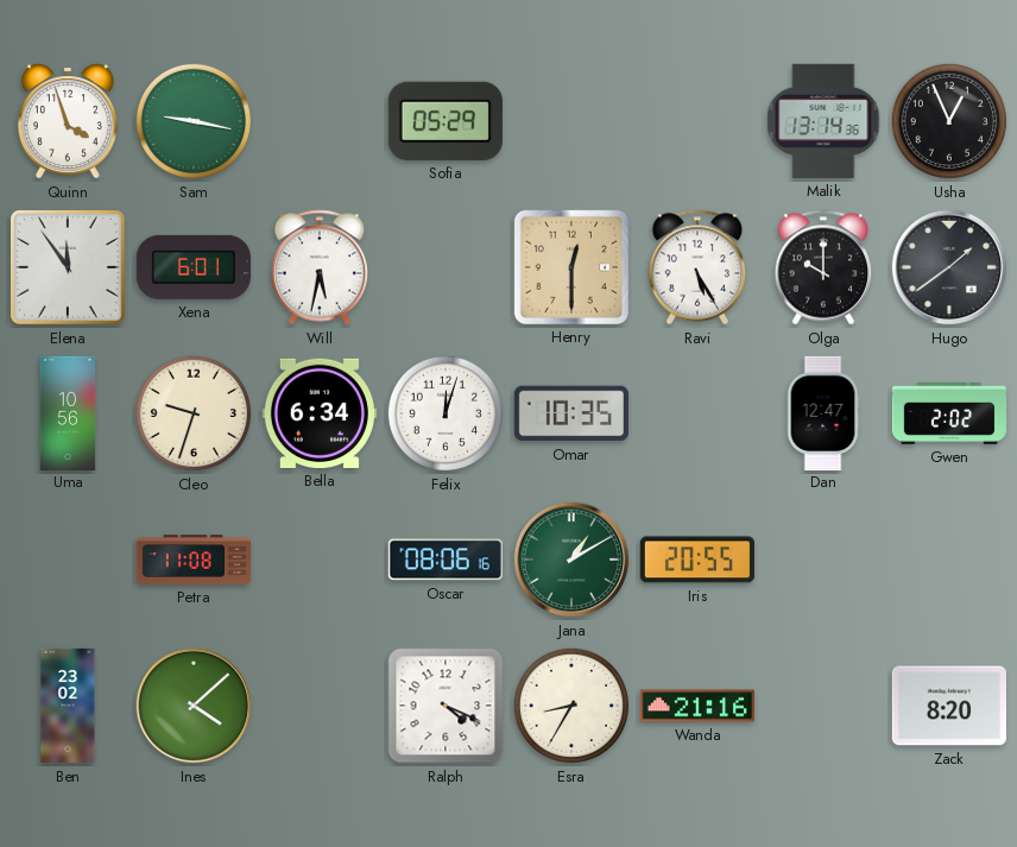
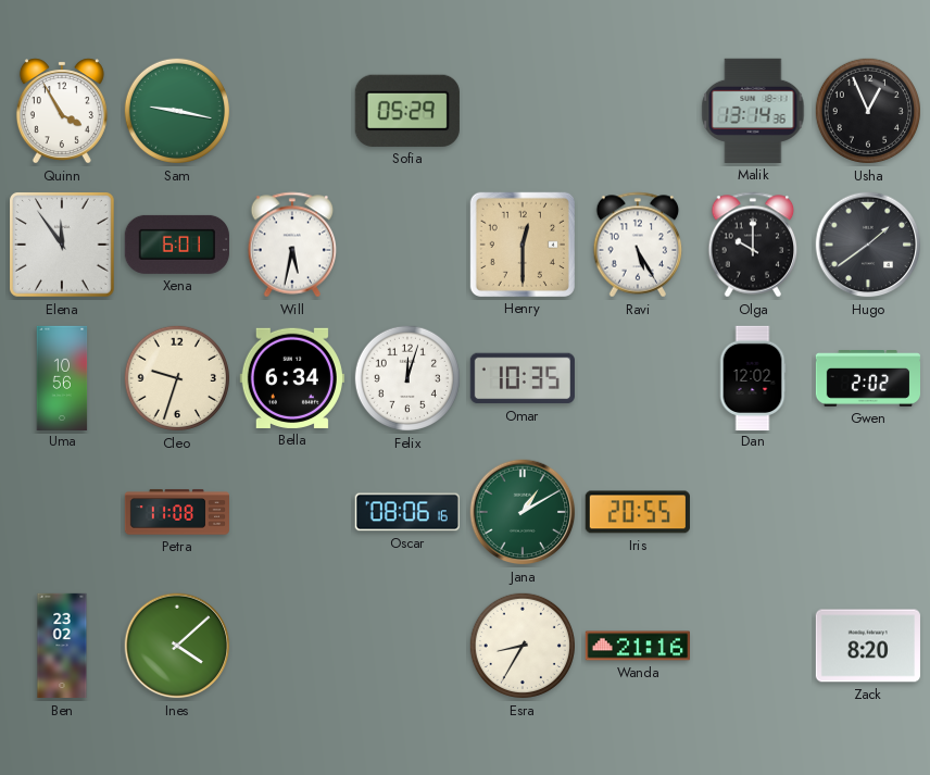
Quinn: 3:57 -> 3:55
Dan: 12:47 -> 12:02
Ralph: 4:19 -> none
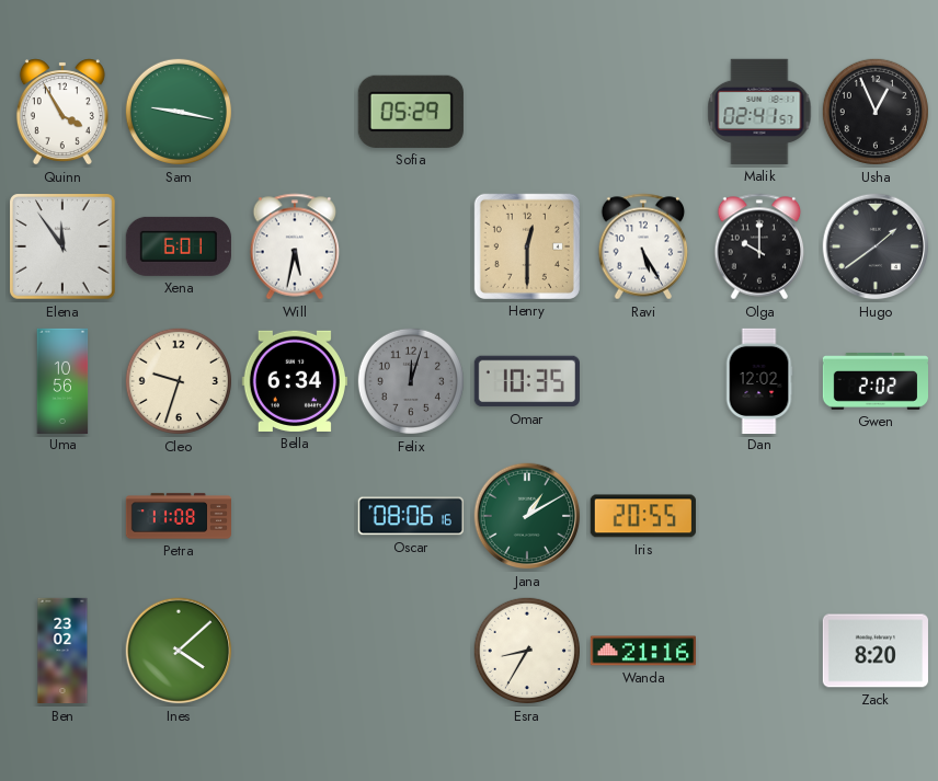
Malik: 13:14 -> 02:41
Felix dial: white -> grey
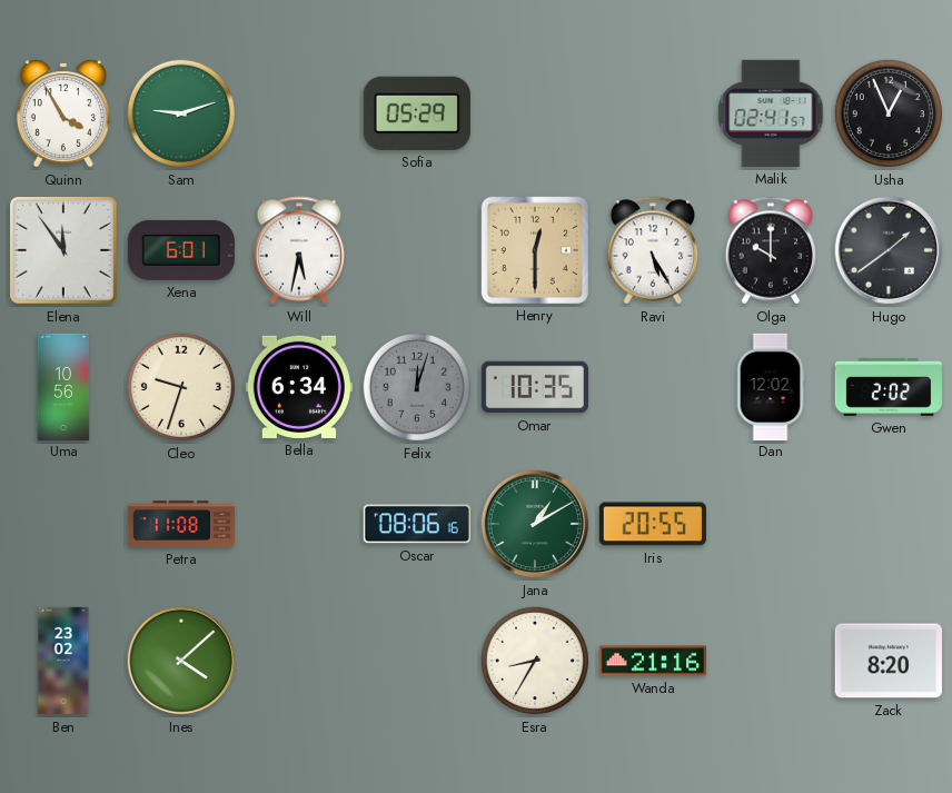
Sam: 9:17 -> 9:12
